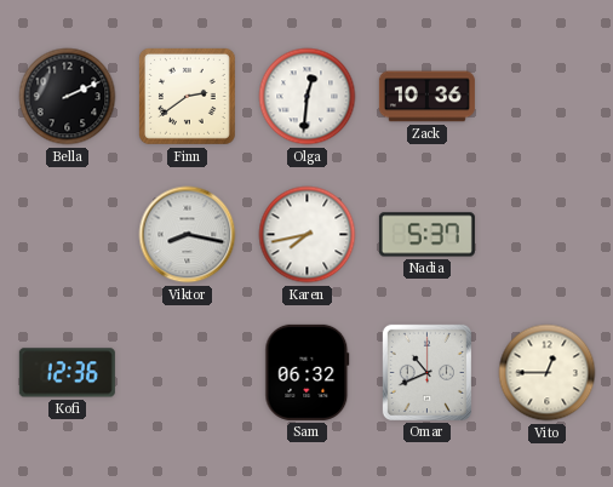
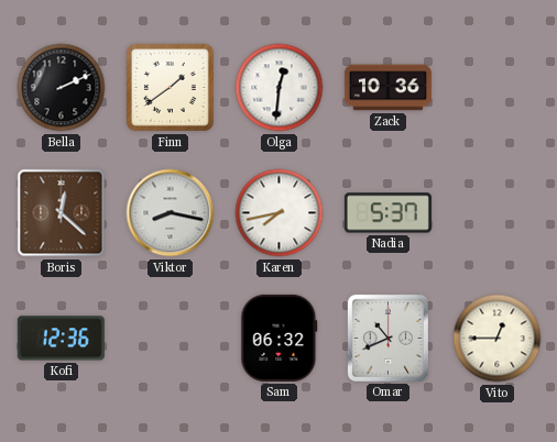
Finn: 2:39 -> 1:39
Boris: none -> 12:22
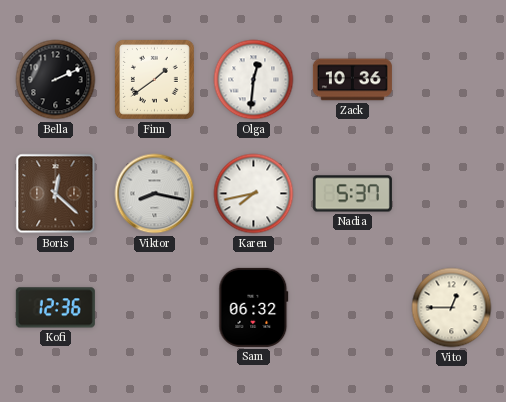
Omar: 10:41 -> none
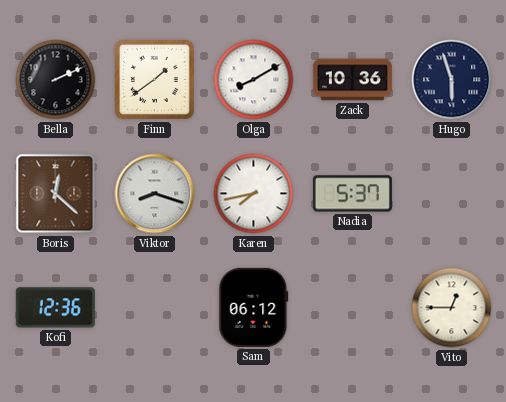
Olga: 12:31 -> 8:10
Hugo: none -> 5:57
Viktor: 8:17 -> 8:18
Sam: 06:32 -> 06:12
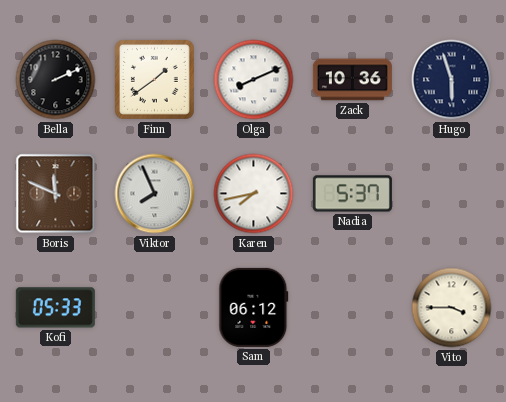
Olga: 8:10 -> 8:11
Boris: 12:22 -> 11:49
Viktor: 8:18 -> 7:56
Kofi: 12:36 -> 05:33
Vito: 12:45 -> 3:45
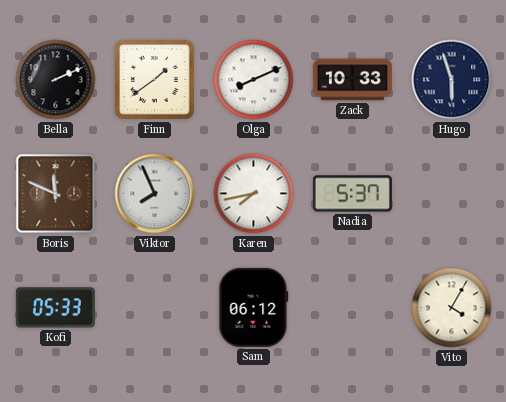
Zack: 10:36 -> 10:33
Vito: 3:45 -> 4:05
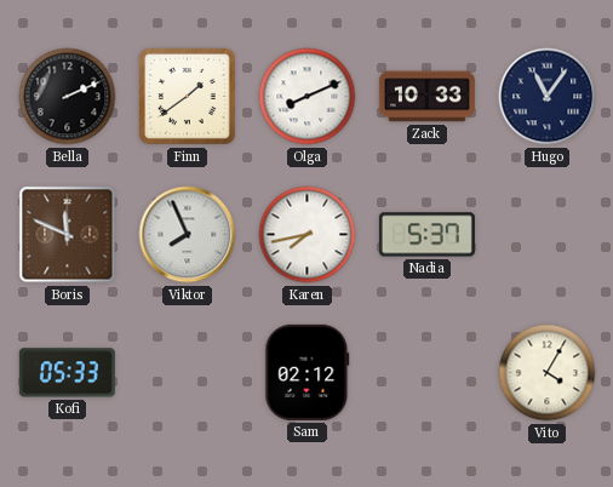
Hugo: 5:57 -> 11:06
Sam: 06:12 -> 02:12
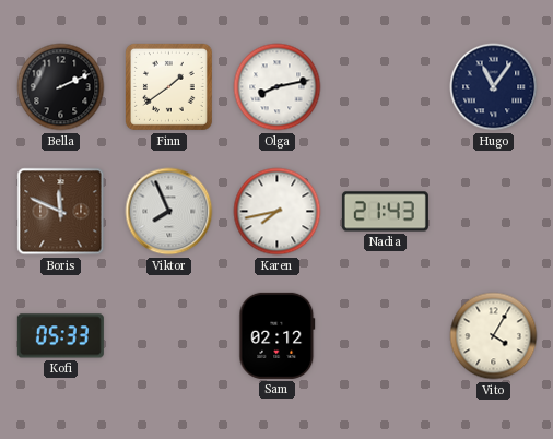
Olga: 8:11 -> 8:13
Zack: 10:33 -> none
Nadia: 5:37 -> 21:43
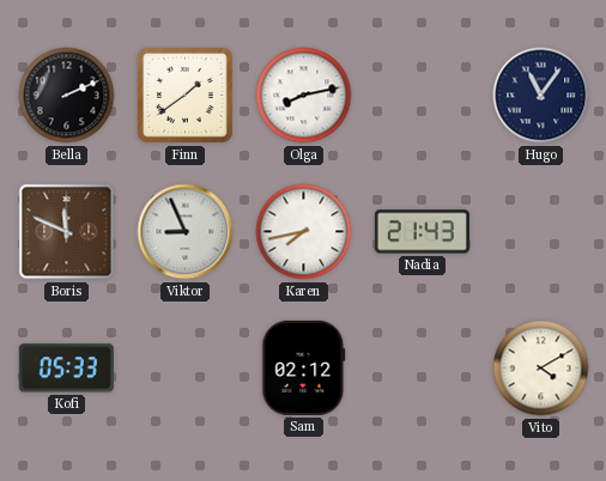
Viktor: 7:56 -> 8:56
Vito: 4:05 -> 4:10
